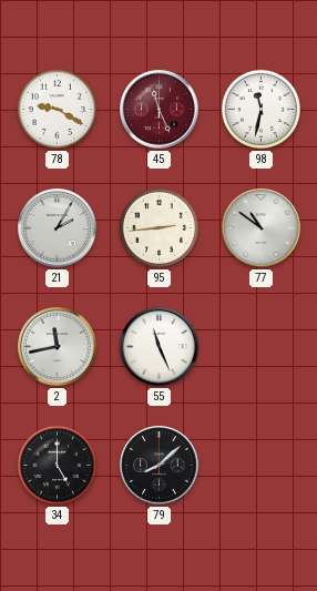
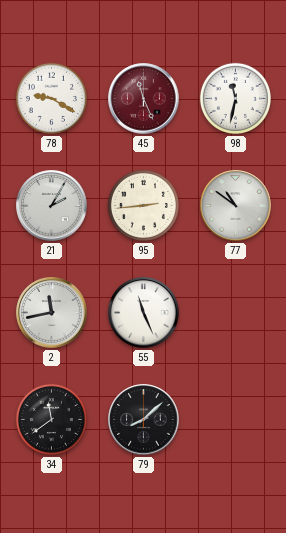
34: 5:00 -> 11:39
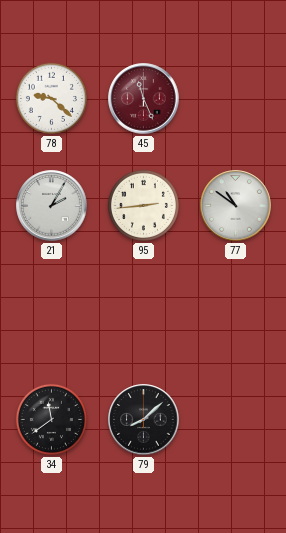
78: 9:20 -> 9:22
98: 11:32 -> none
2: 11:43 -> none
55: 11:26 -> none
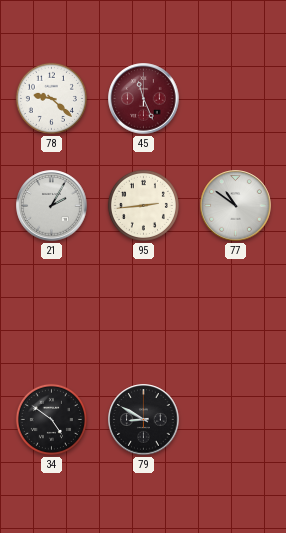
34: 11:39 -> 4:51
79: 8:08 -> 8:50
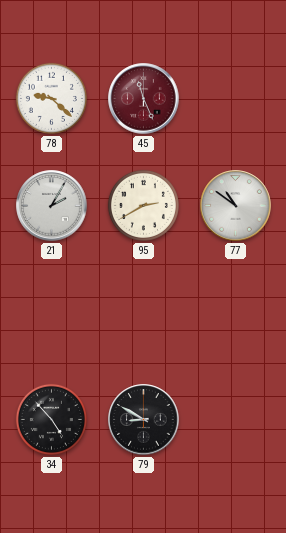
95: 2:44 -> 2:40
34: 4:51 -> 4:53
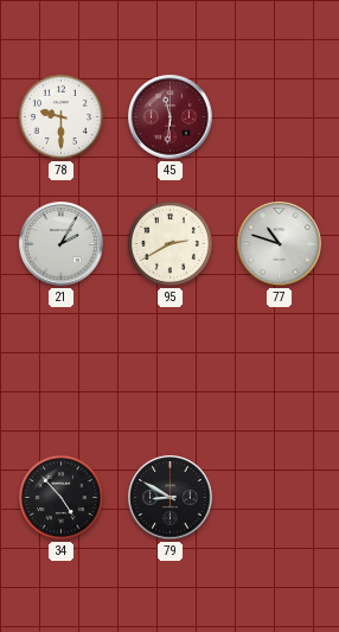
78: 9:22 -> 9:30
45: 11:26 -> 11:31
77: 10:51 -> 10:48
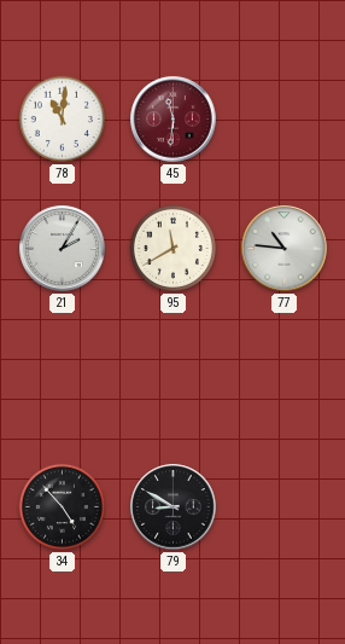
78: 9:30 -> 11:01
95: 2:40 -> 11:40
77: 10:48 -> 10:46
